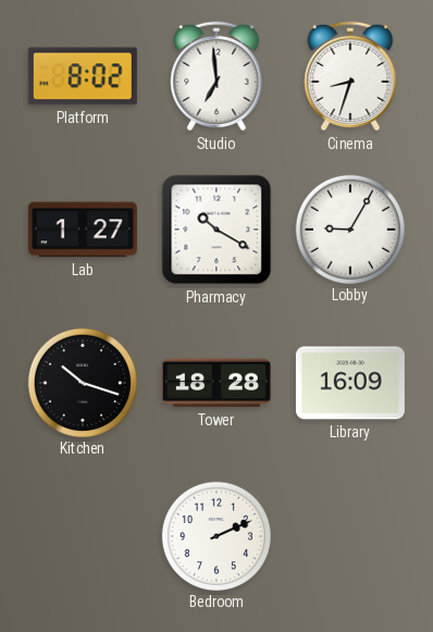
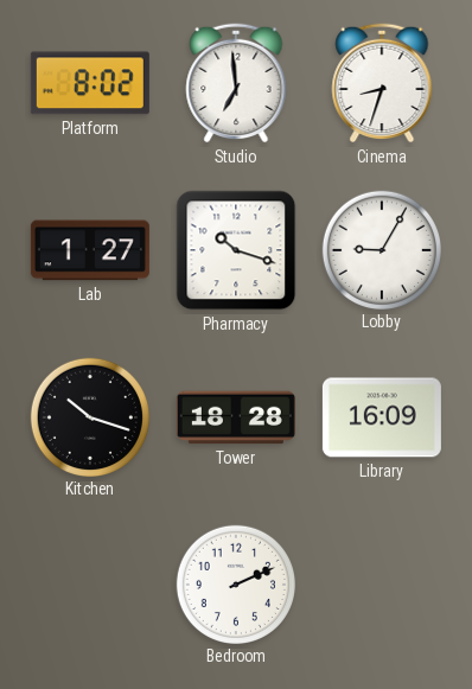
Pharmacy: 10:20 -> 10:18
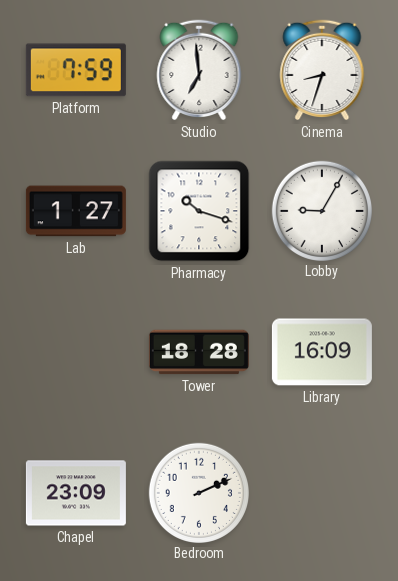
Platform: 8:02 -> 7:59
Kitchen: 10:18 -> none
Chapel: none -> 23:09
